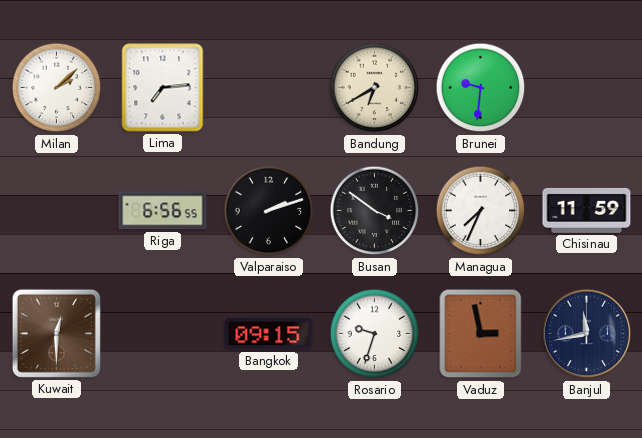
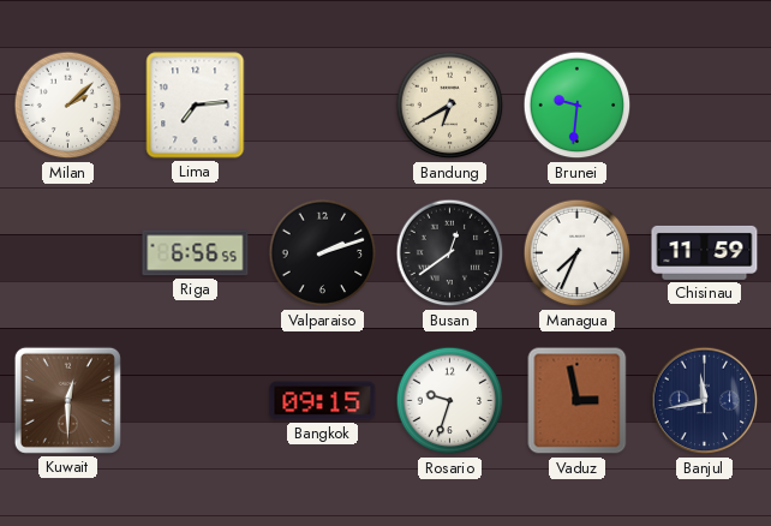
Busan: 3:51 -> 12:39
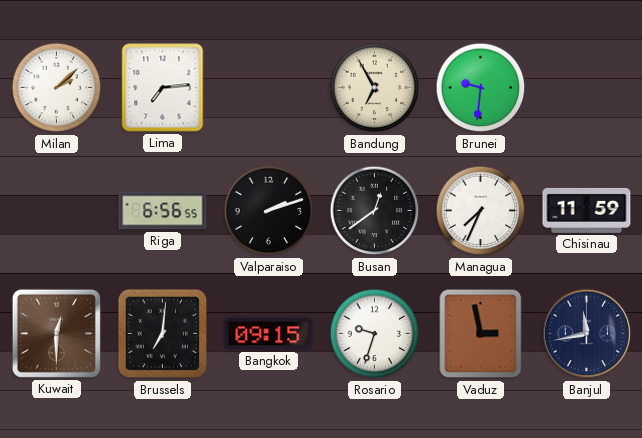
Bandung: 6:40 -> 6:55
Brussels: none -> 7:01
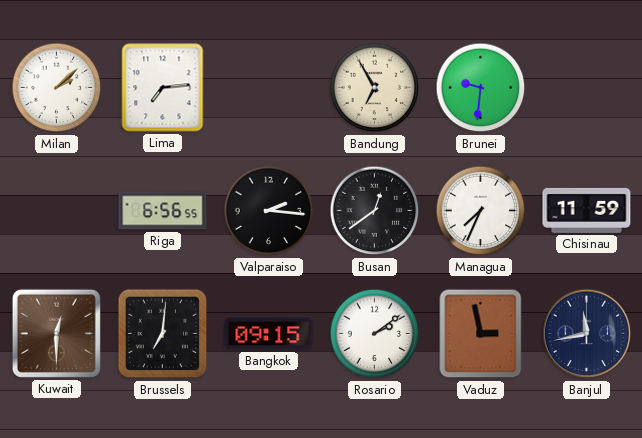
Valparaiso: 2:12 -> 2:16
Rosario: 9:33 -> 2:09
